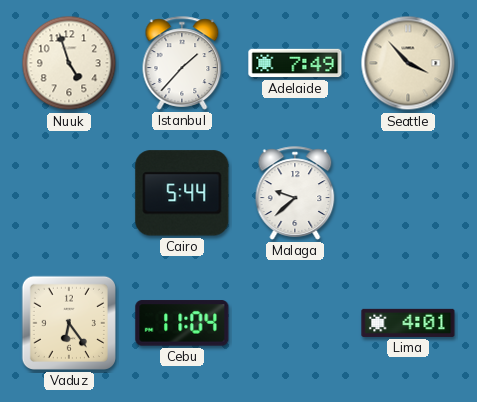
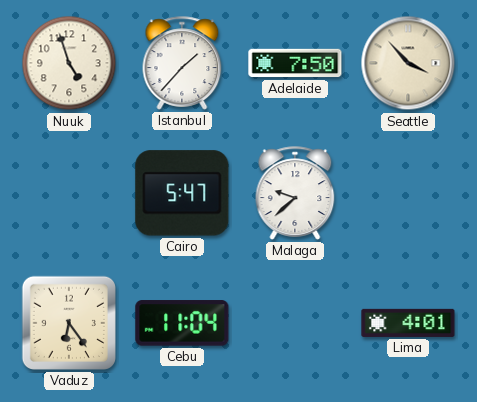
Adelaide: 7:49 -> 7:50
Cairo: 5:44 -> 5:47
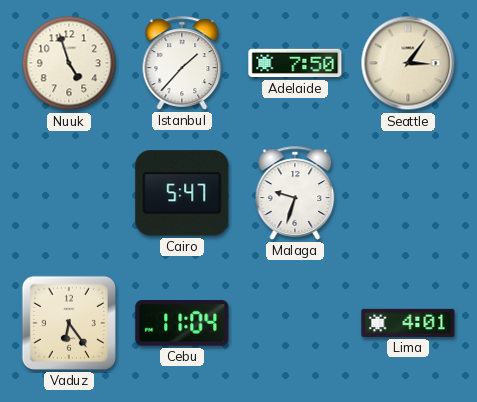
Seattle: 3:53 -> 3:06
Malaga: 9:38 -> 9:33
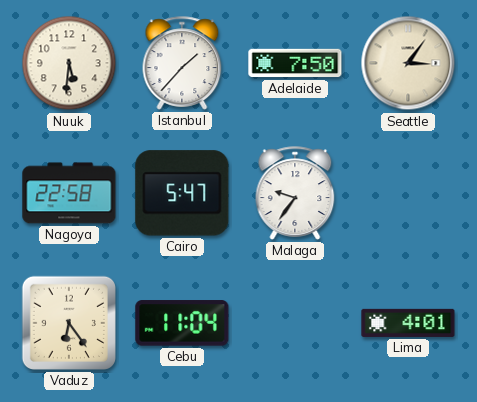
Nuuk: 4:57 -> 5:31
Nagoya: none -> 22:58
Malaga: 9:33 -> 9:36
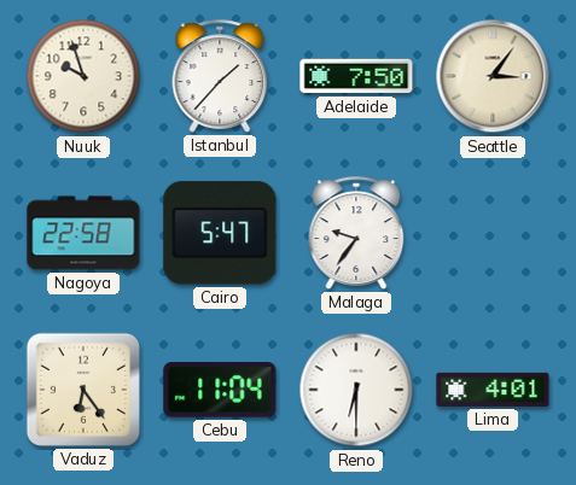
Nuuk: 5:31 -> 9:57
Reno: none -> 6:30
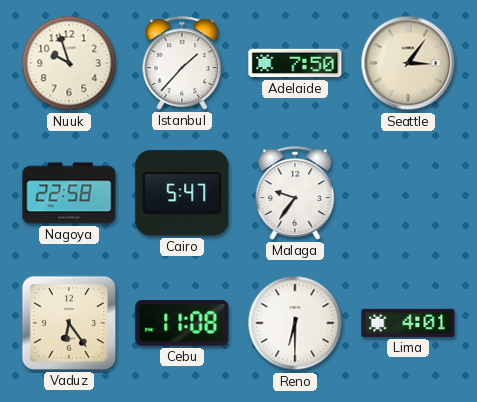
Cebu: 11:04 -> 11:08
